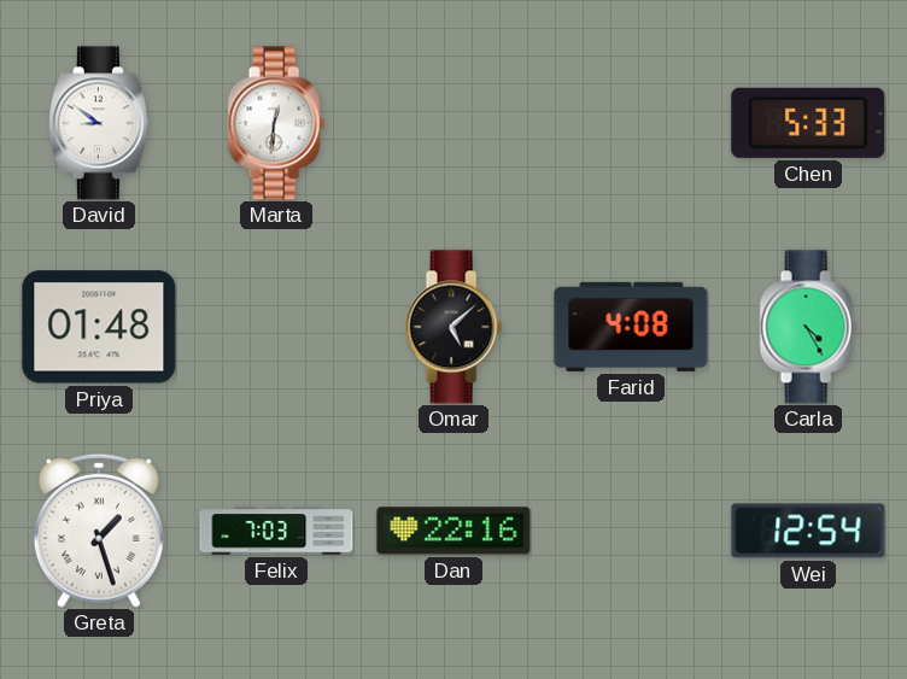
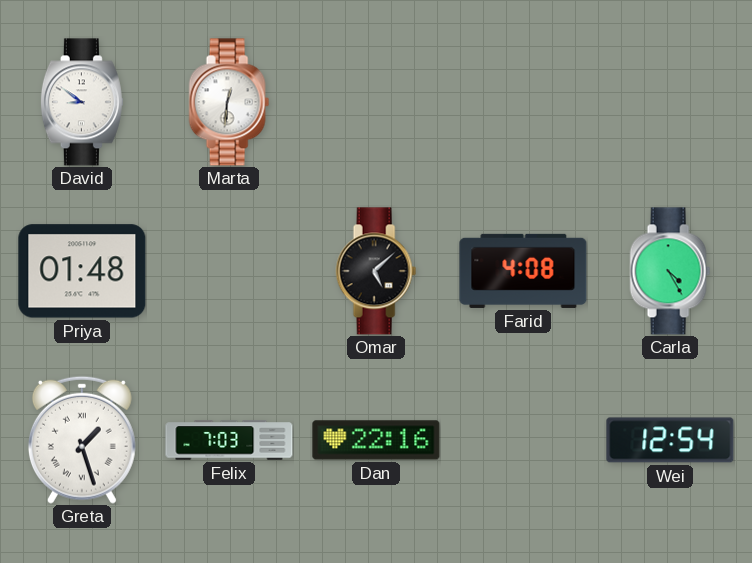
Chen: 5:33 -> none
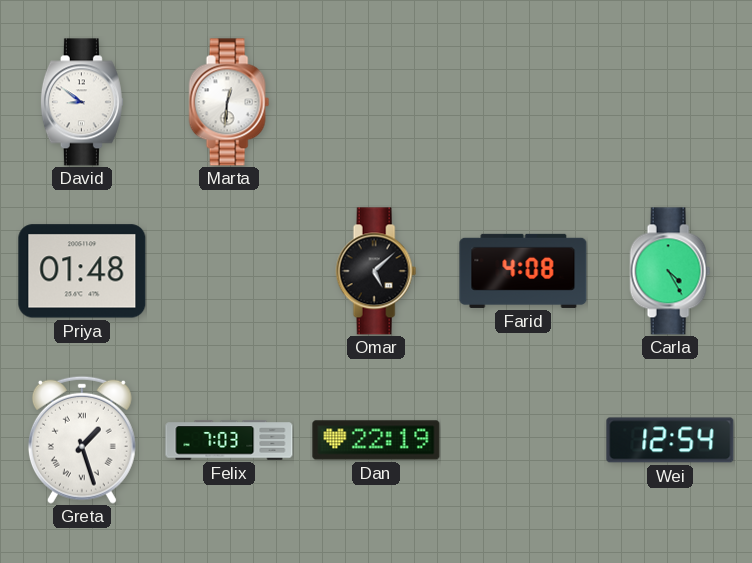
Dan: 22:16 -> 22:19
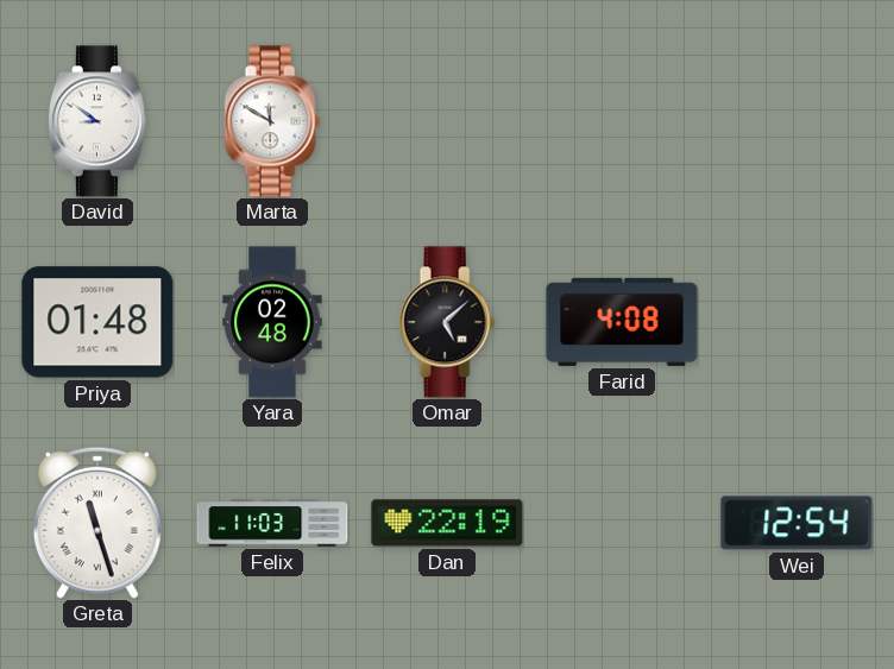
Marta: 12:31 -> 11:50
Yara: none -> 02:48
Carla: 4:25 -> none
Greta: 1:27 -> 11:27
Felix: 7:03 -> 11:03
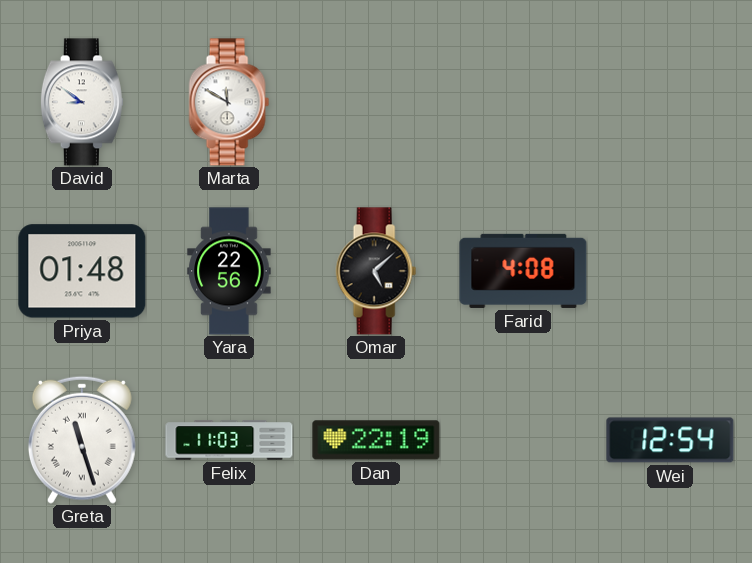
Yara: 02:48 -> 22:56
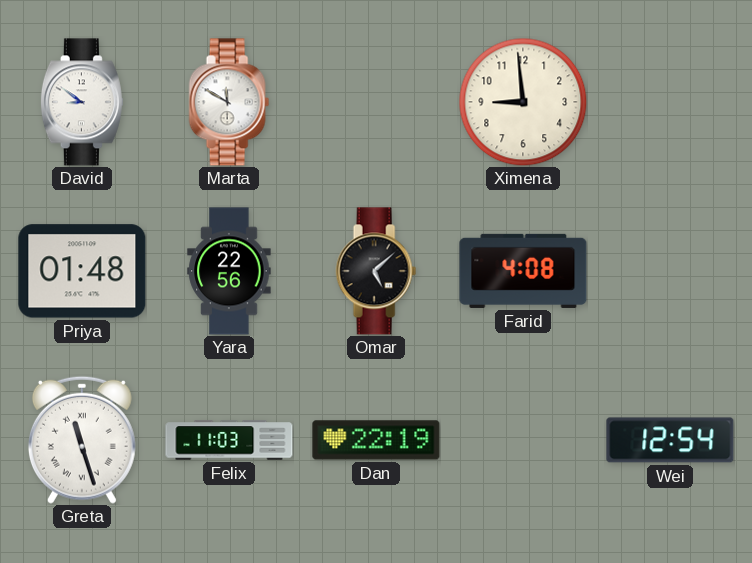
Ximena: none -> 8:59
